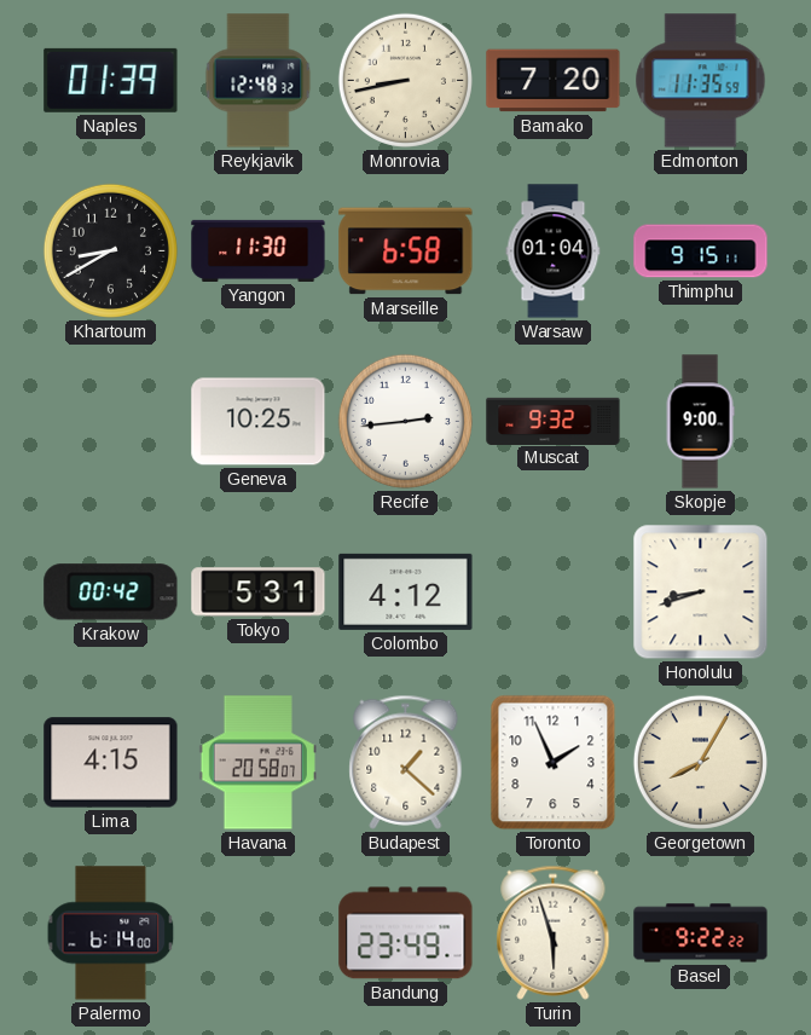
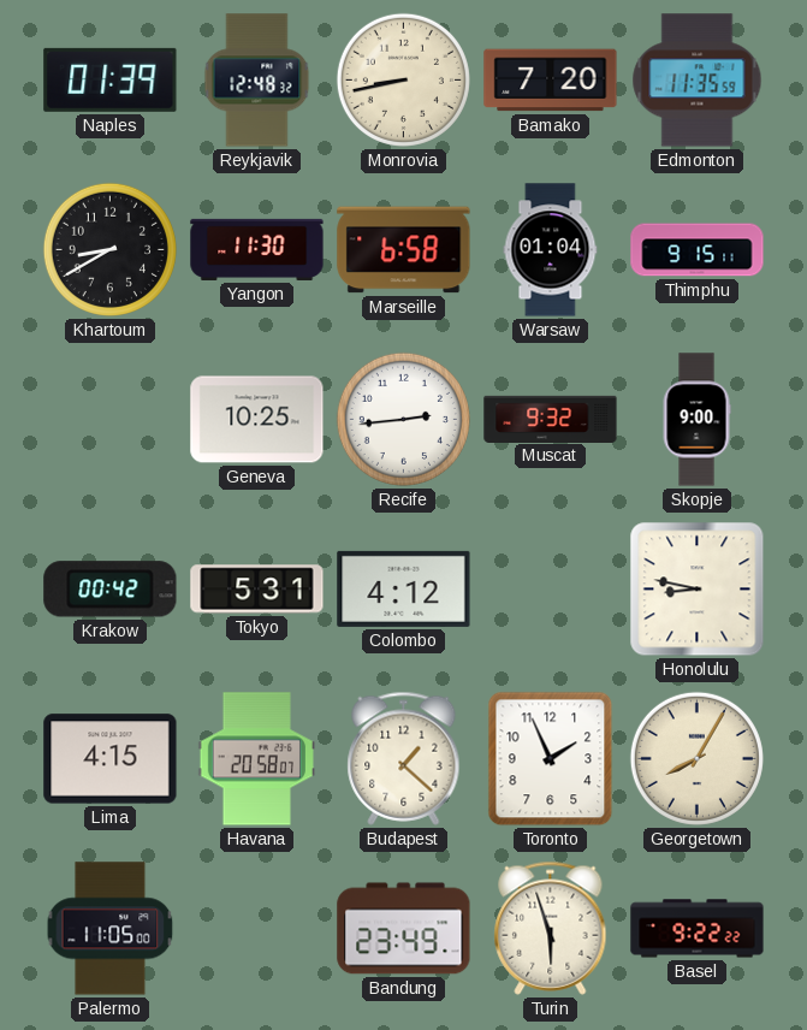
Honolulu: 8:42 -> 8:47
Palermo: 6:14 -> 11:05
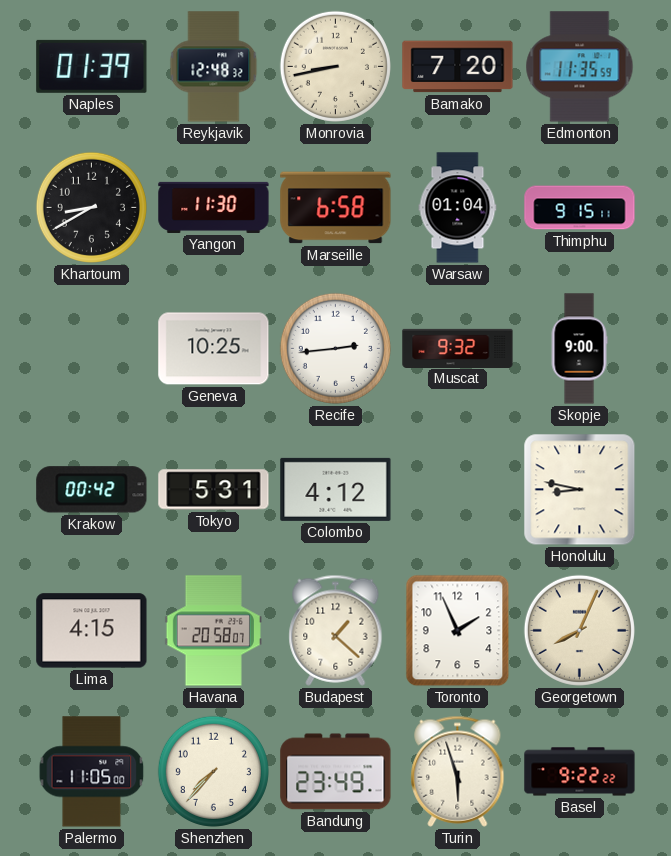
Georgetown: 8:05 -> 8:04
Shenzhen: none -> 7:37
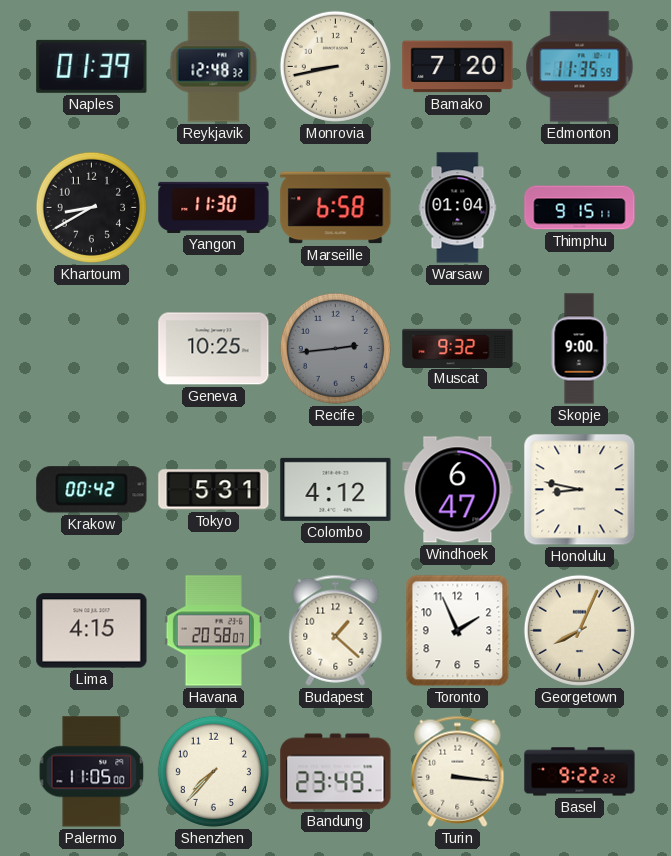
Recife dial: white -> grey
Windhoek: none -> 6:47
Turin: 5:57 -> 3:16
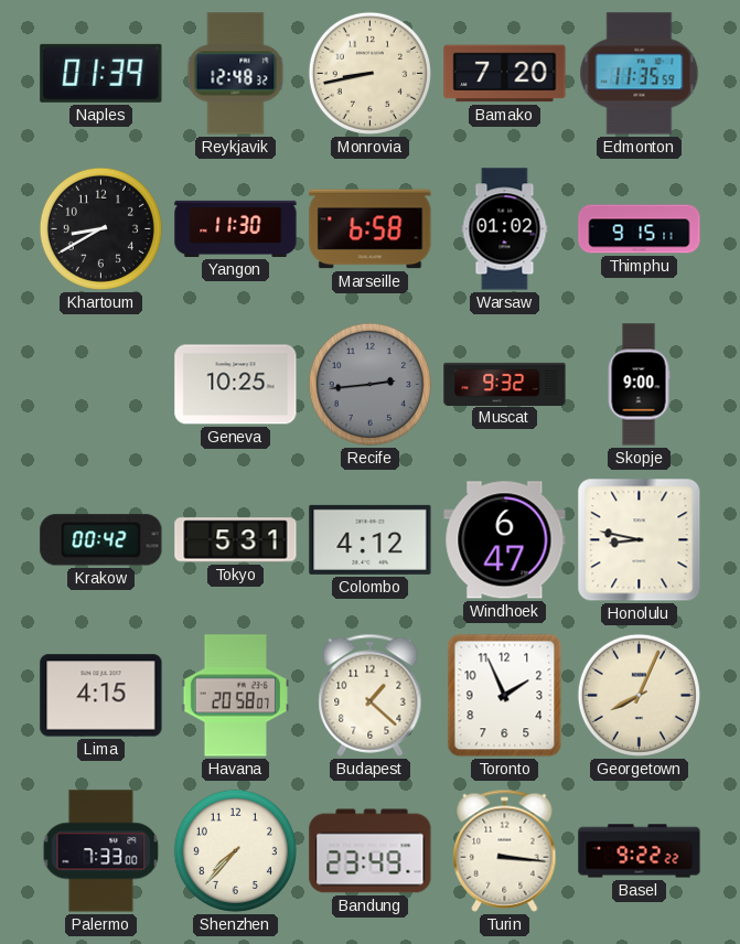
Warsaw: 01:04 -> 01:02
Palermo: 11:05 -> 7:33
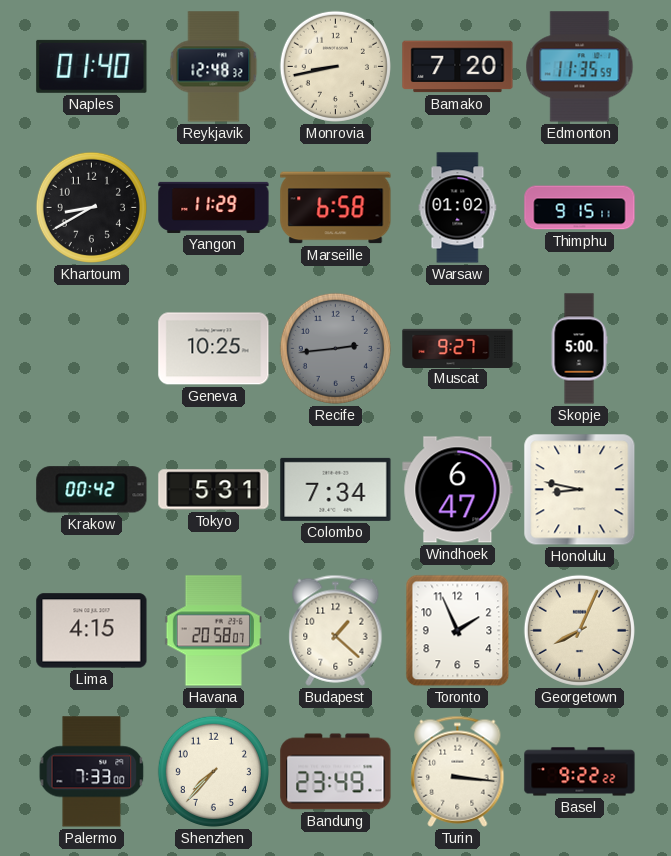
Naples: 01:39 -> 01:40
Yangon: 11:30 -> 11:29
Muscat: 9:32 -> 9:27
Skopje: 9:00 -> 5:00
Colombo: 4:12 -> 7:34
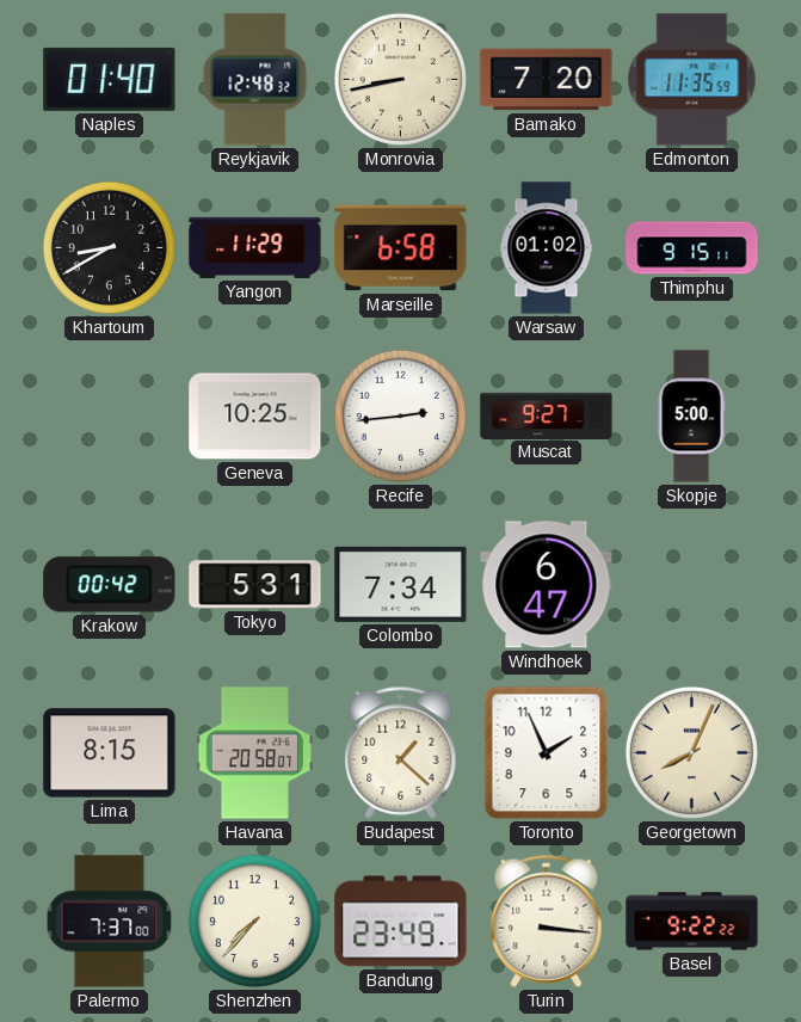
Recife dial: grey -> white
Honolulu: 8:47 -> none
Lima: 4:15 -> 8:15
Palermo: 7:33 -> 7:37
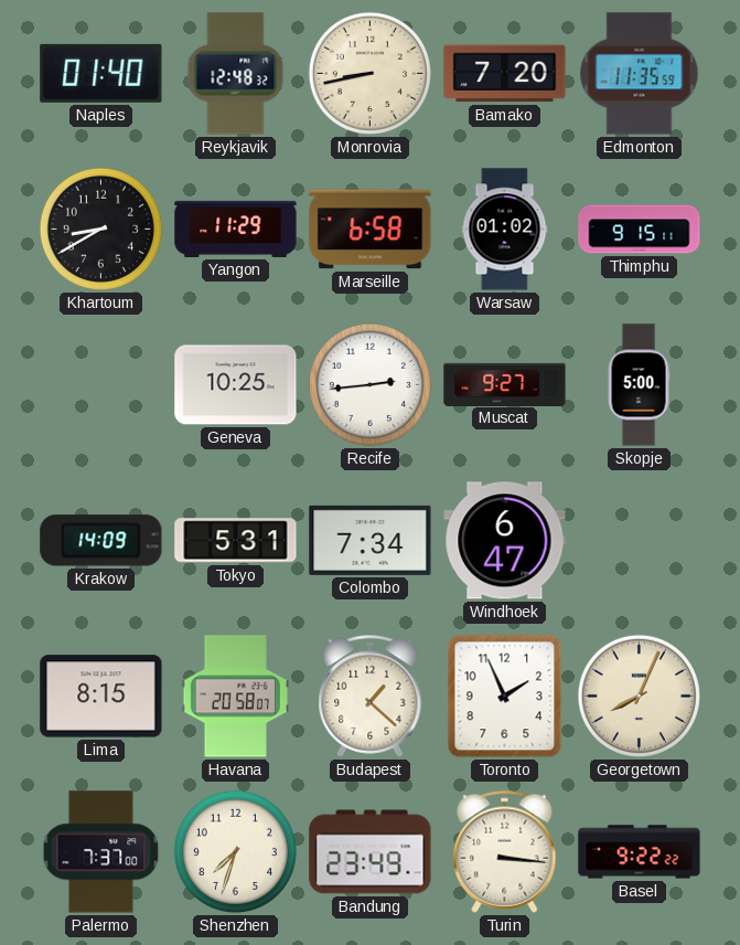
Krakow: 00:42 -> 14:09
Shenzhen: 7:37 -> 7:33
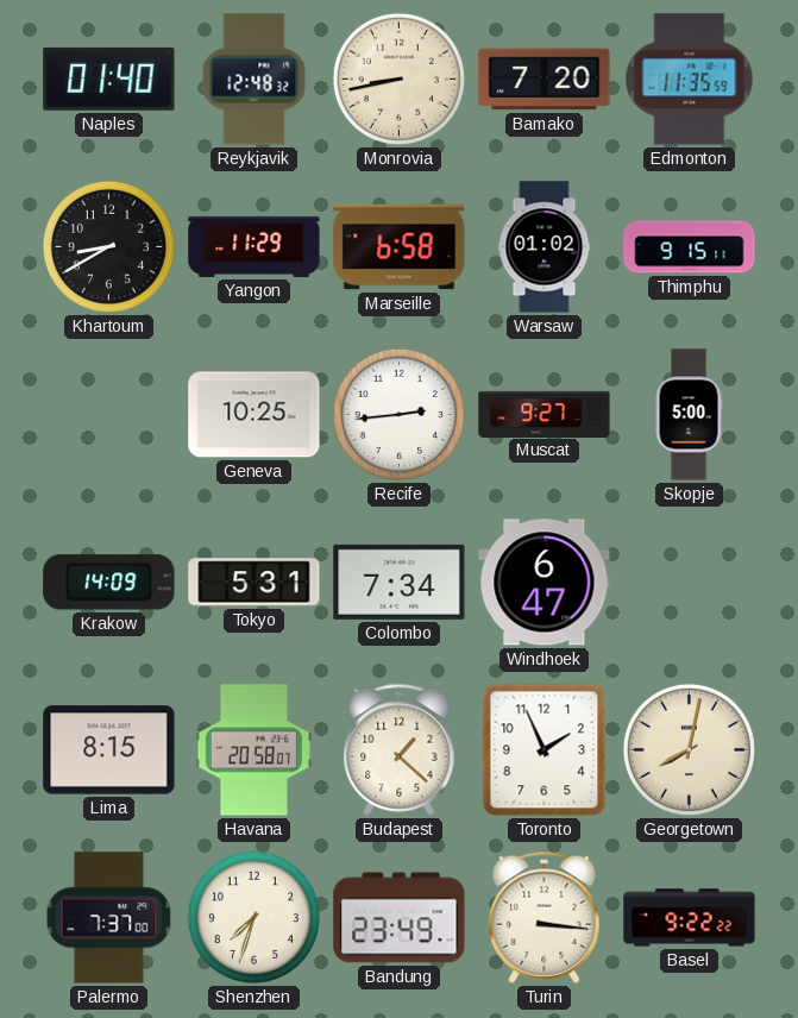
Georgetown: 8:04 -> 8:02
